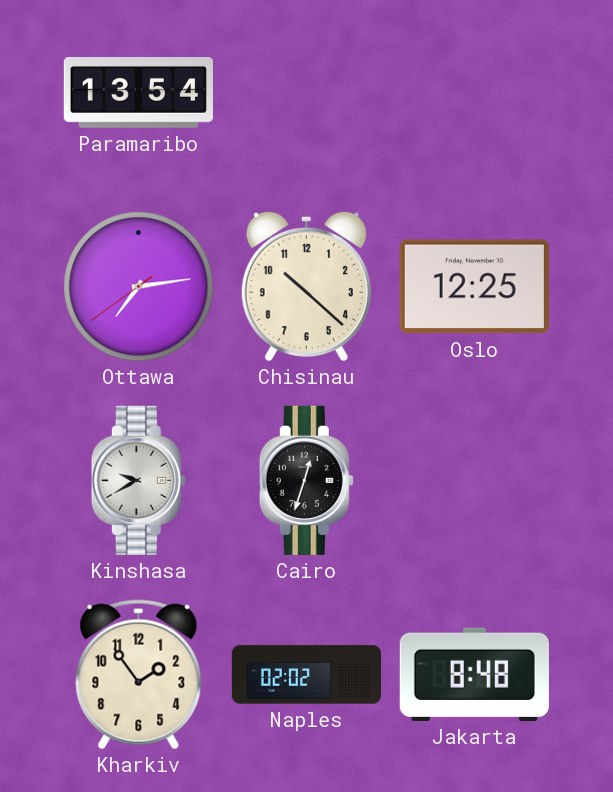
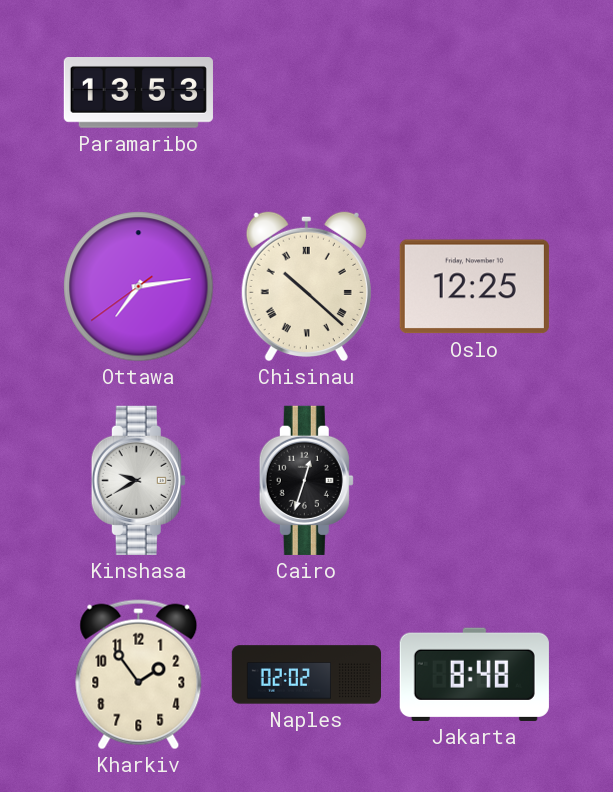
Paramaribo: 13:54 -> 13:53
Chisinau numerals: Arabic -> Roman
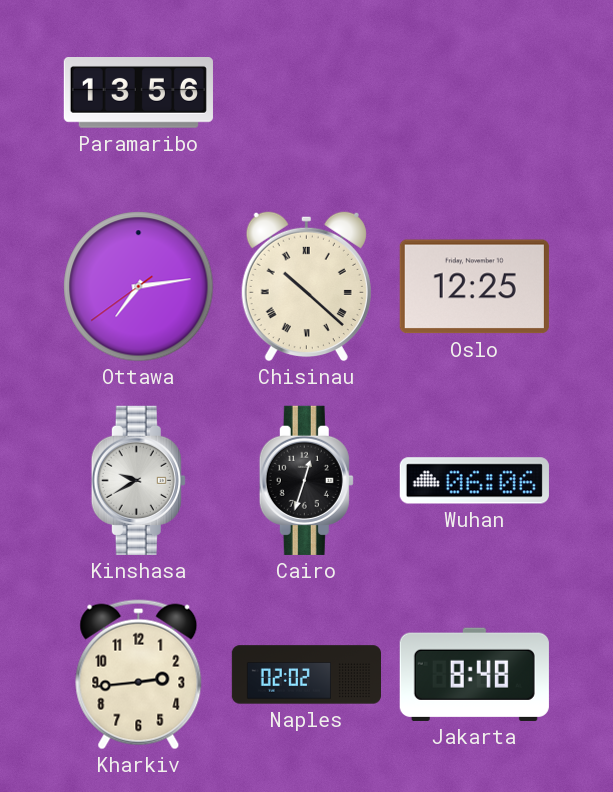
Paramaribo: 13:53 -> 13:56
Wuhan: none -> 06:06
Kharkiv: 1:54 -> 2:44
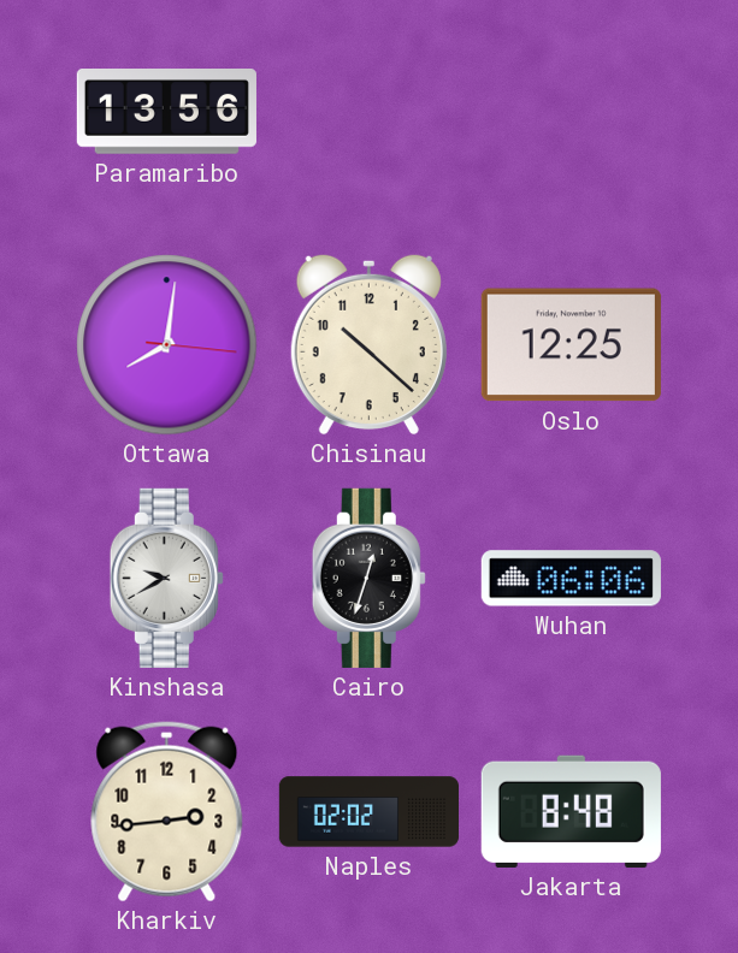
Ottawa: 7:13 -> 8:01
Chisinau numerals: Roman -> Arabic
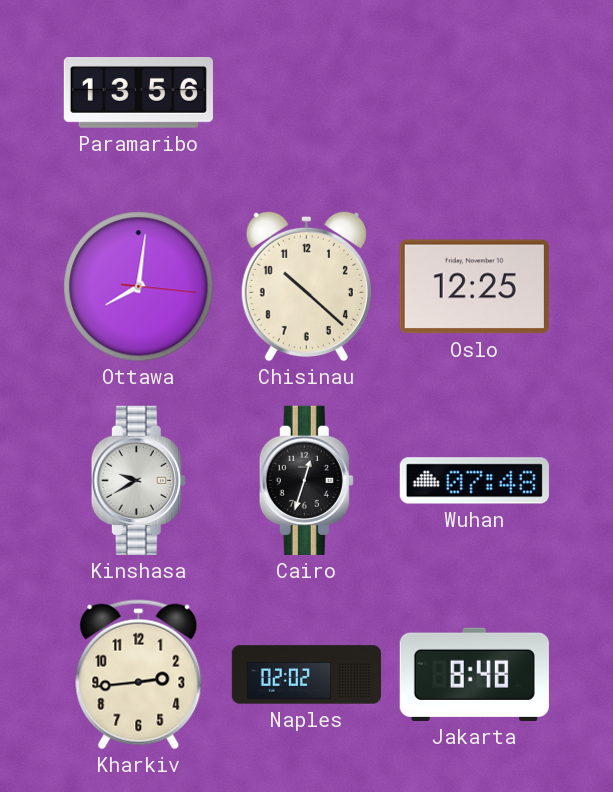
Wuhan: 06:06 -> 07:48
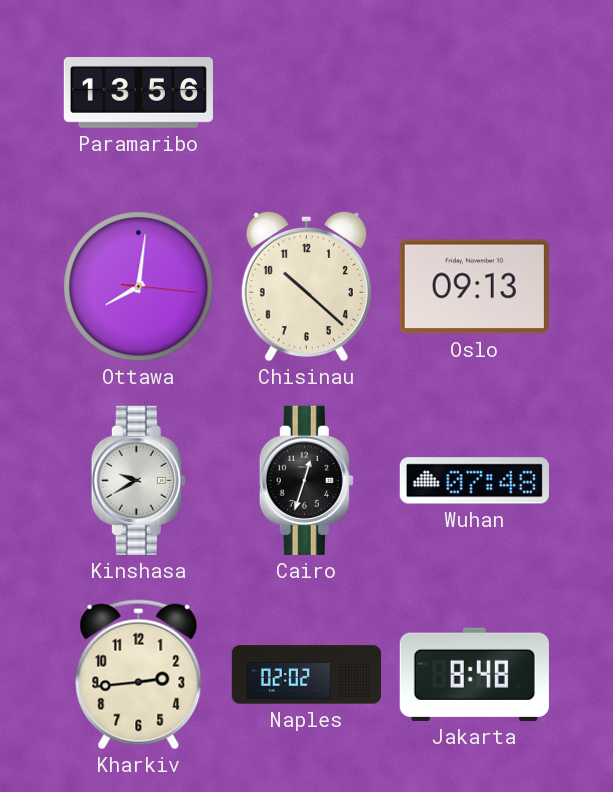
Oslo: 12:25 -> 09:13
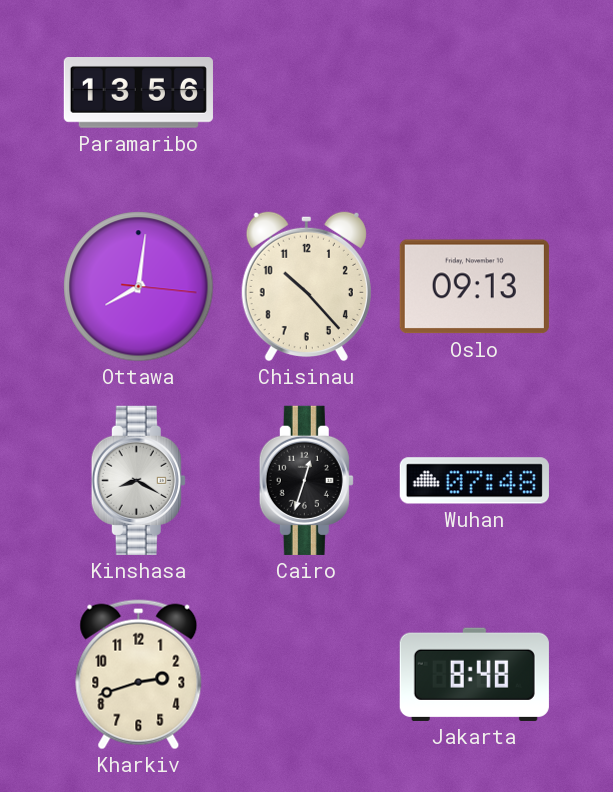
Chisinau: 10:22 -> 10:23
Kinshasa: 9:40 -> 8:20
Kharkiv: 2:44 -> 2:42
Naples: 02:02 -> none
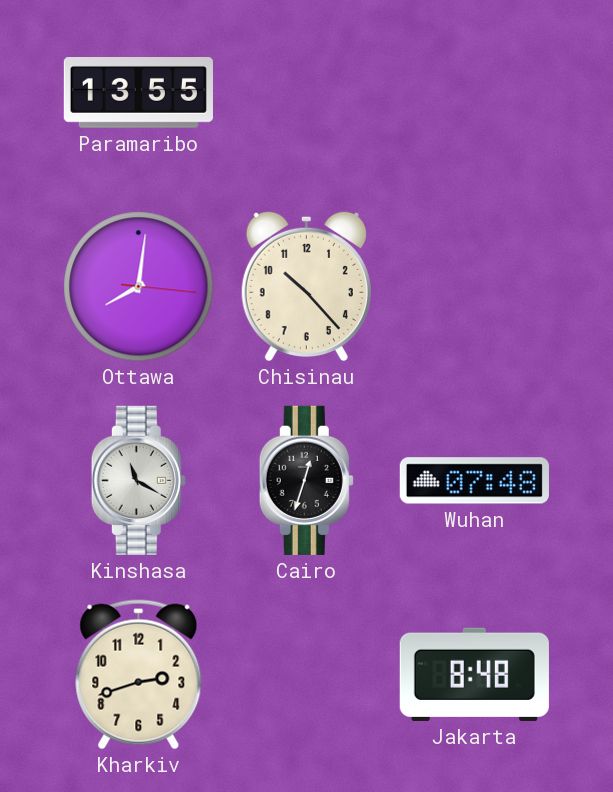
Paramaribo: 13:56 -> 13:55
Oslo: 09:13 -> none
Kinshasa: 8:20 -> 11:20
